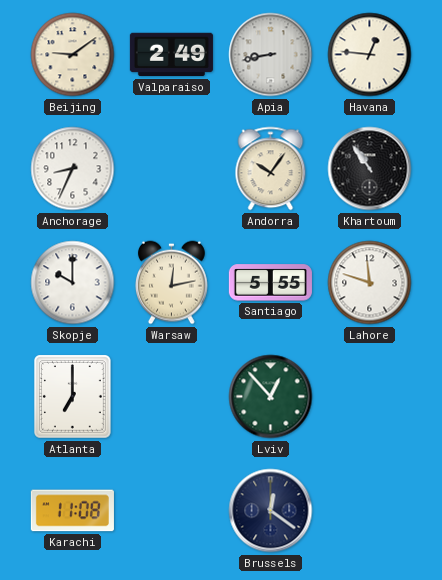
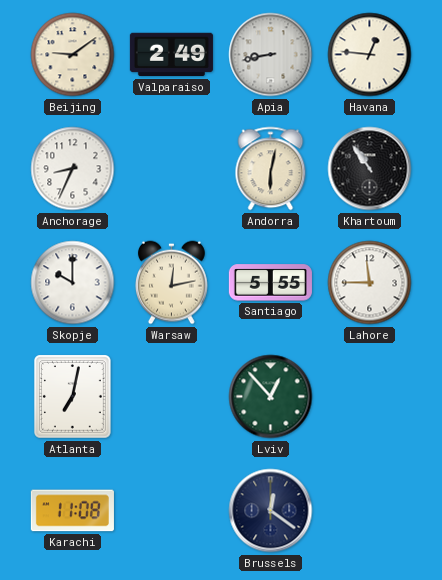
Andorra: 10:06 -> 6:02
Lahore: 11:48 -> 11:45
Atlanta: 7:00 -> 7:02
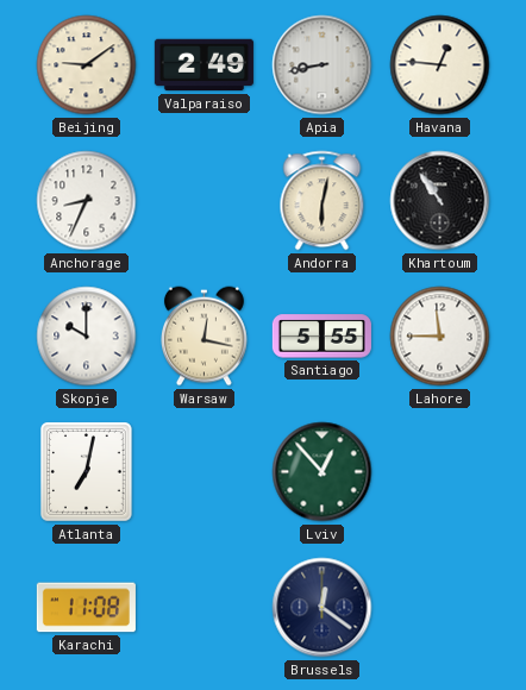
Warsaw: 12:13 -> 12:17
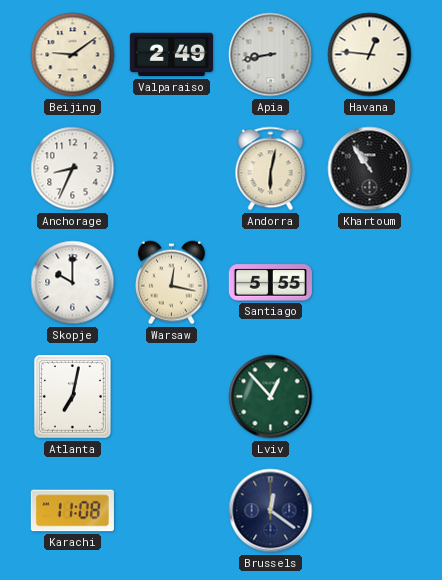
Lahore: 11:45 -> none
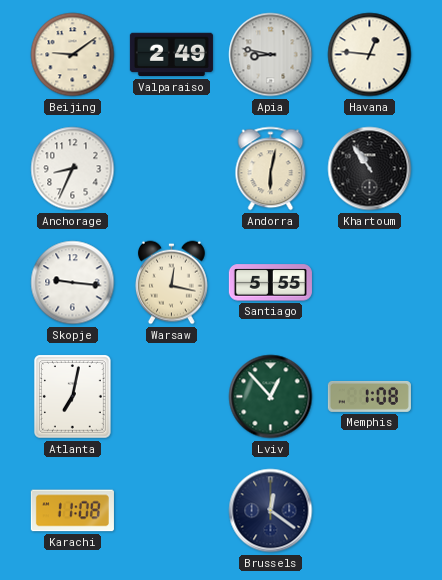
Apia: 8:43 -> 8:47
Skopje: 10:00 -> 9:16
Memphis: none -> 1:08
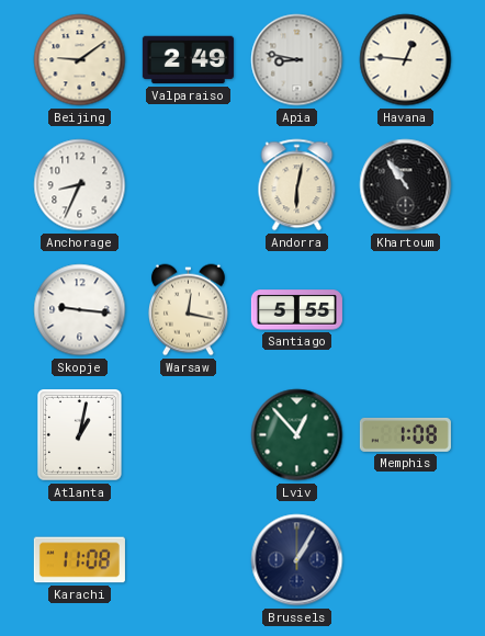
Atlanta: 7:02 -> 1:02
Brussels: 12:21 -> 1:05
